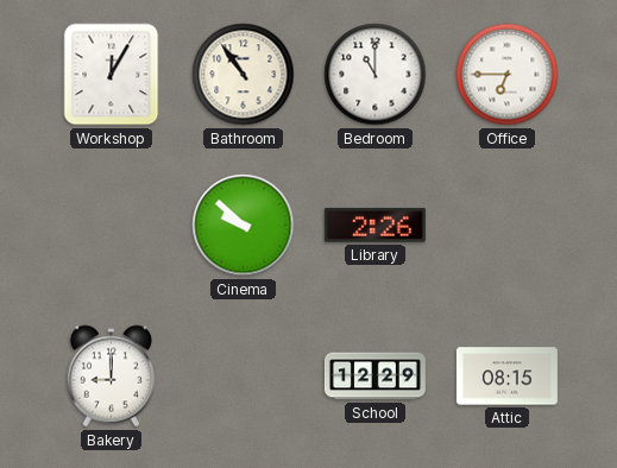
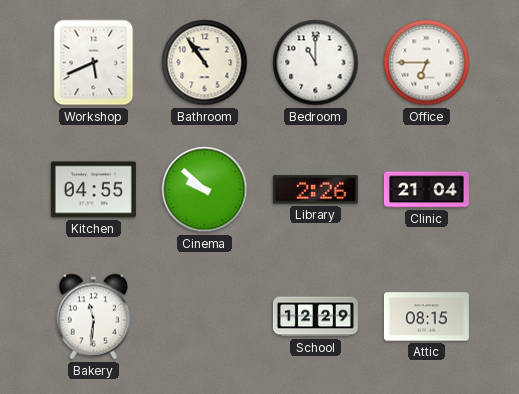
Workshop: 12:05 -> 5:41
Kitchen: none -> 04:55
Clinic: none -> 21:04
Bakery: 9:00 -> 11:31
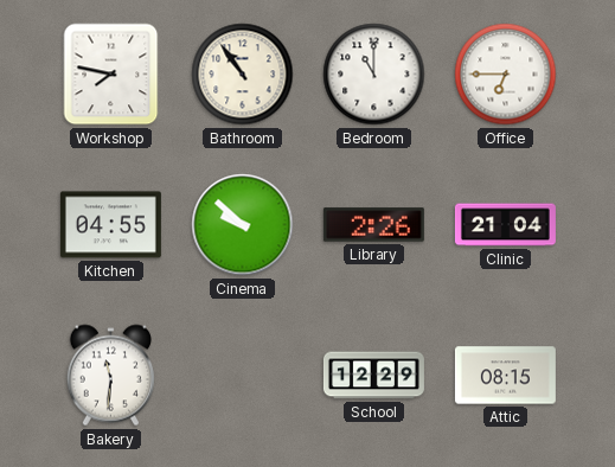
Workshop: 5:41 -> 7:47
